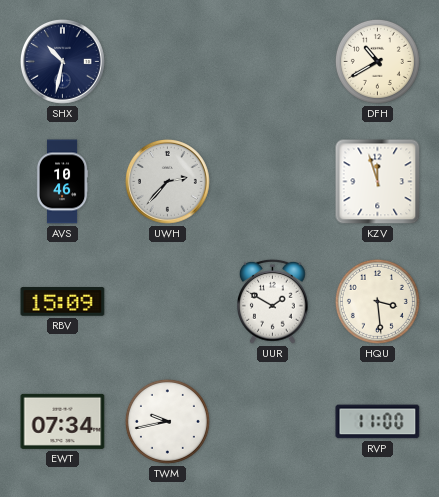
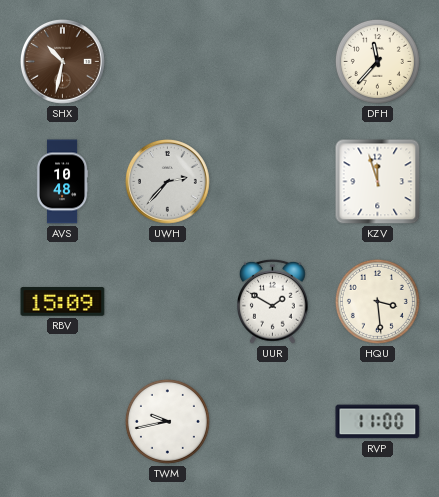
SHX dial: navy -> brown
DFH: 10:40 -> 11:37
AVS: 10:46 -> 10:48
EWT: 07:34 -> none
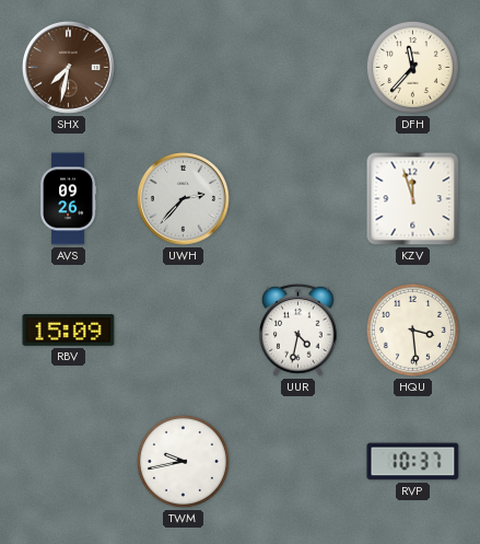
SHX: 10:32 -> 7:32
AVS: 10:48 -> 09:26
UUR: 1:50 -> 4:32
RVP: 11:00 -> 10:37
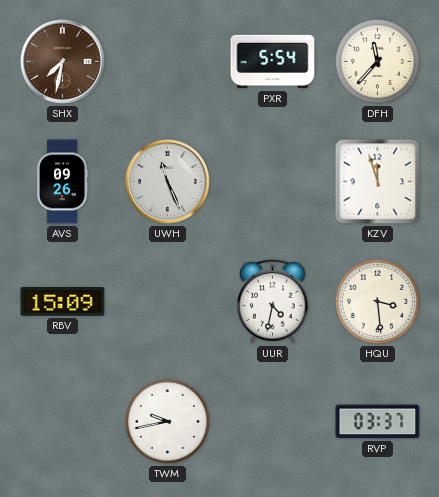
PXR: none -> 5:54
UWH: 2:37 -> 11:26
RVP: 10:37 -> 03:37
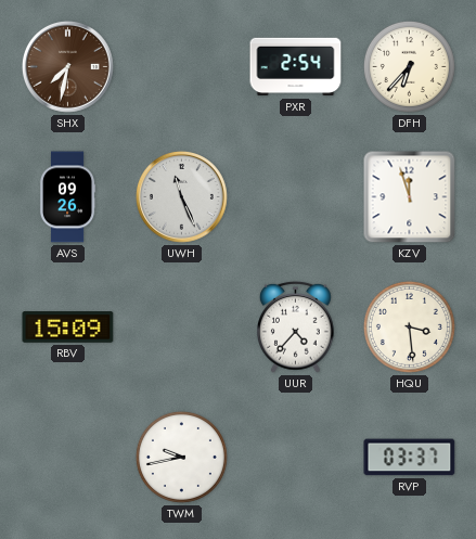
PXR: 5:54 -> 2:54
DFH: 11:37 -> 6:37
UUR: 4:32 -> 4:37
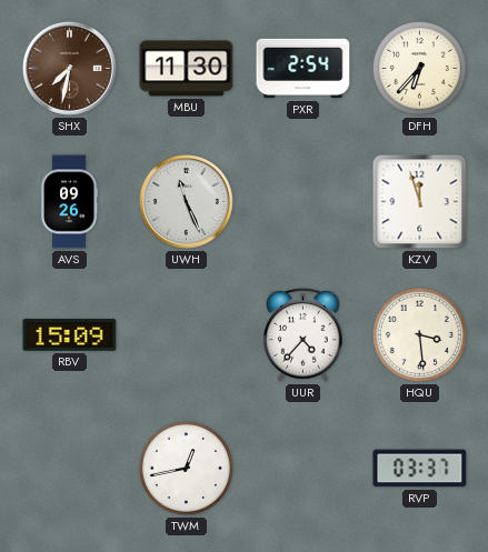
MBU: none -> 11:30
TWM: 9:43 -> 12:43
